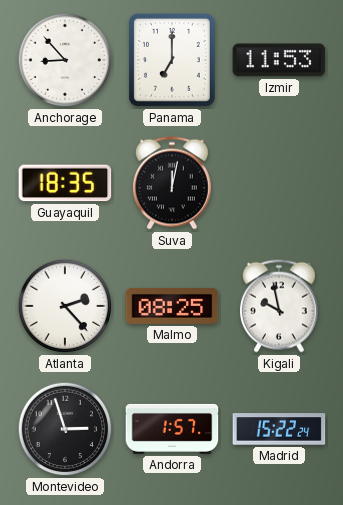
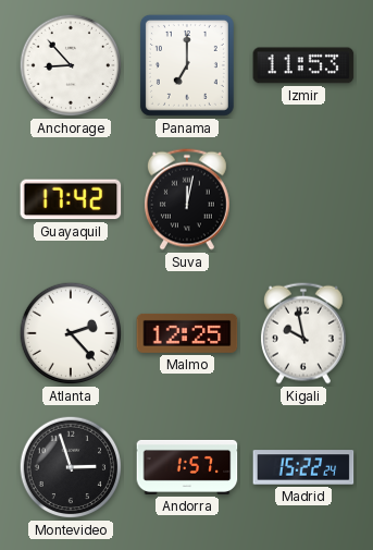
Guayaquil: 18:35 -> 17:42
Malmo: 08:25 -> 12:25
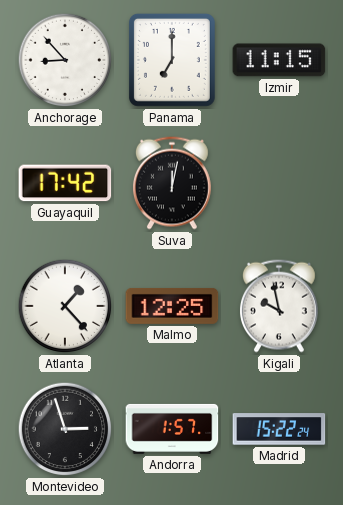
Izmir: 11:53 -> 11:15
Atlanta: 2:23 -> 1:23
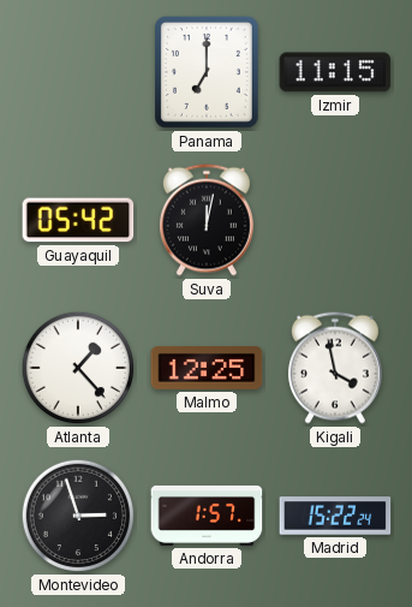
Anchorage: 8:53 -> none
Guayaquil: 17:42 -> 05:42
Kigali: 9:58 -> 3:58
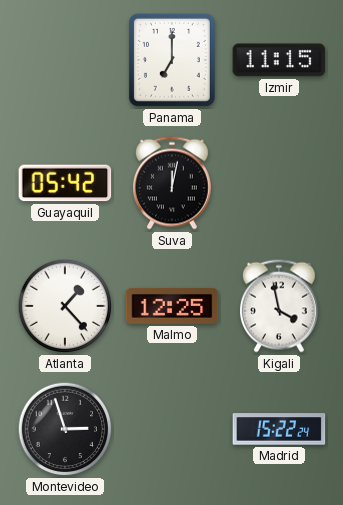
Andorra: 1:57 -> none
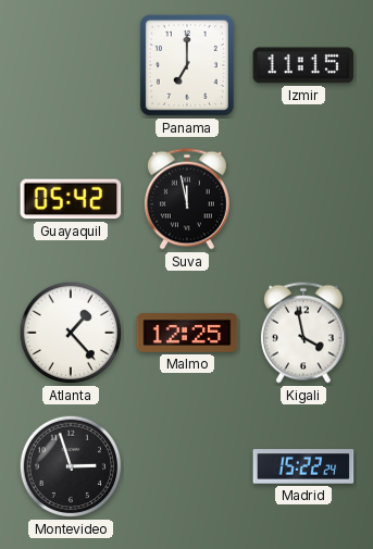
Suva: 12:02 -> 11:58
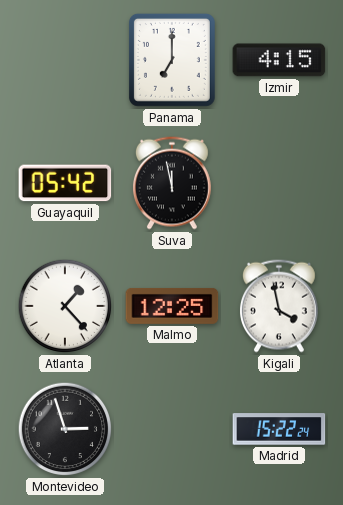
Izmir: 11:15 -> 4:15
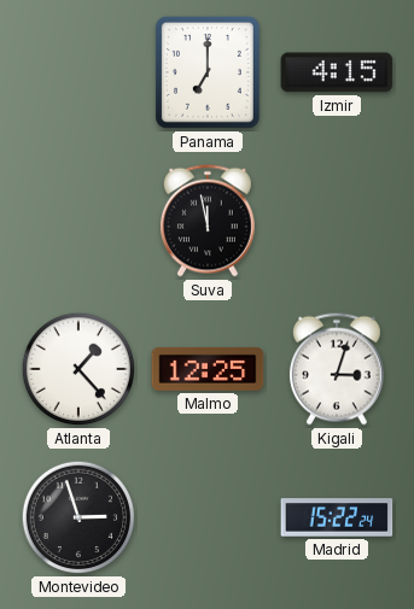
Guayaquil: 05:42 -> none
Kigali: 3:58 -> 3:03
